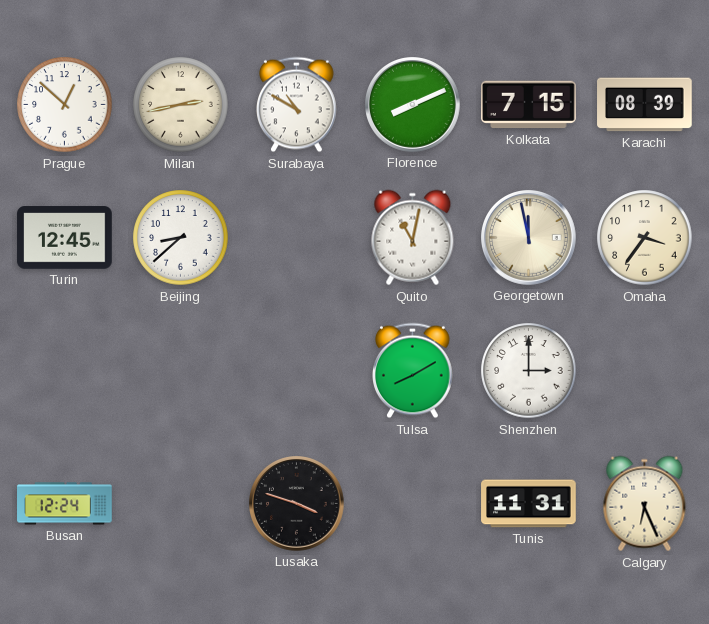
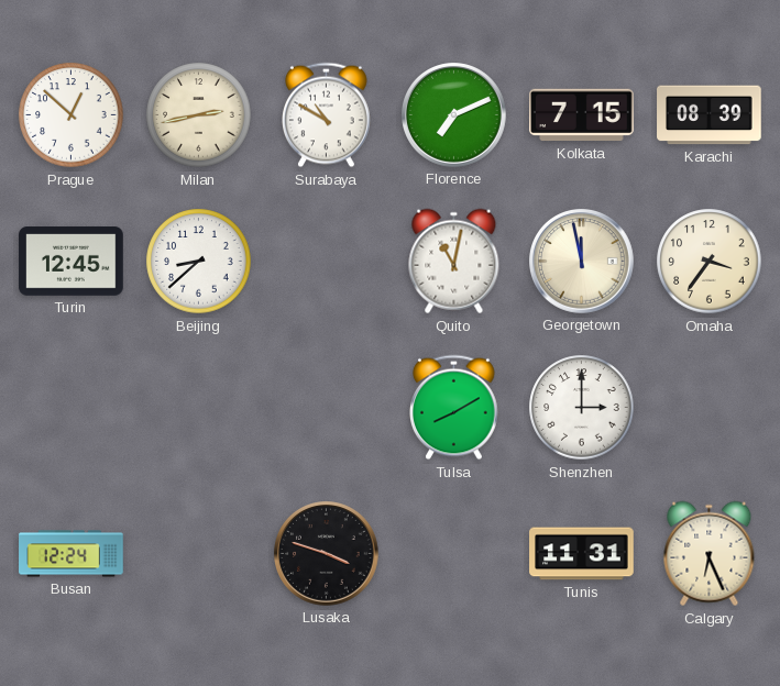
Florence: 8:11 -> 7:11
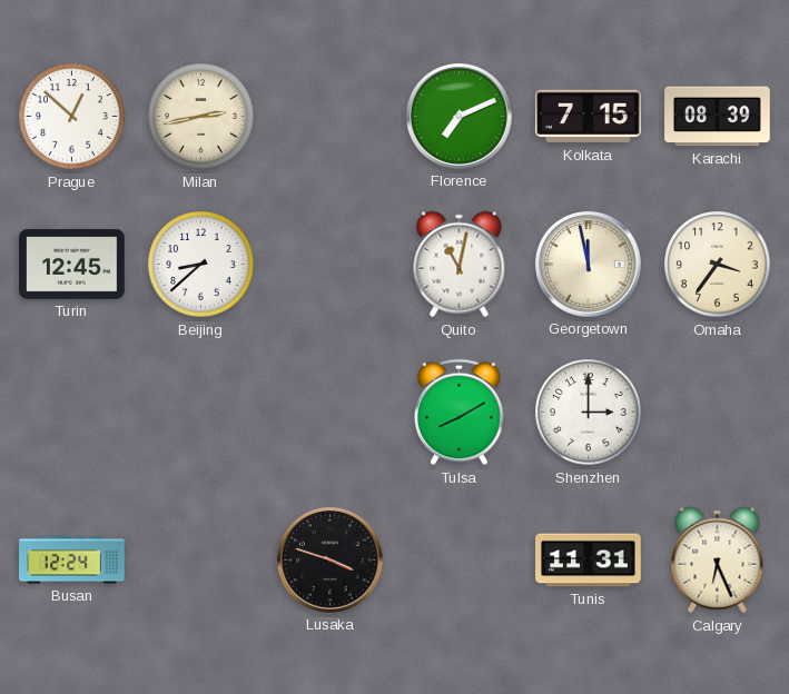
Surabaya: 10:50 -> none
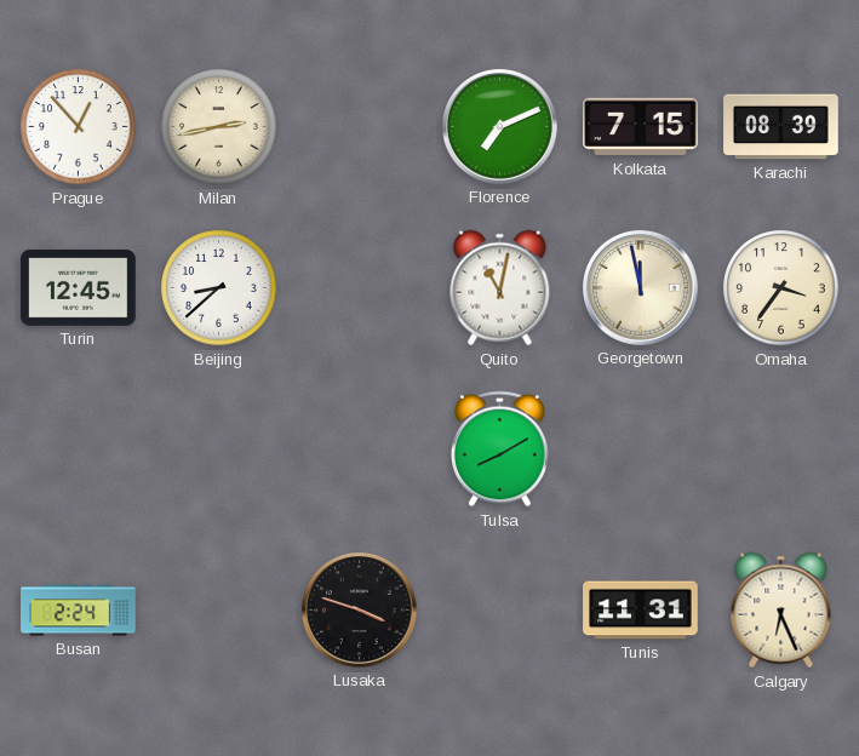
Prague: 12:52 -> 12:53
Shenzhen: 3:00 -> none
Busan: 12:24 -> 2:24
